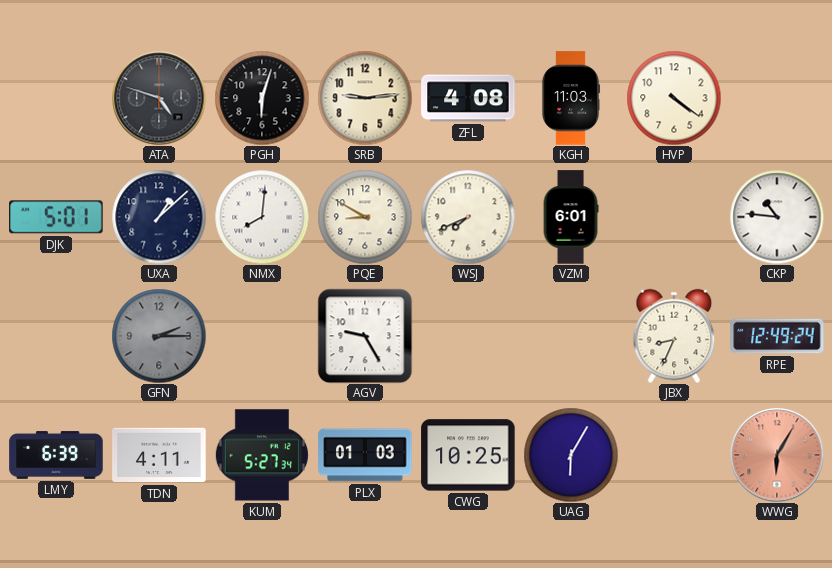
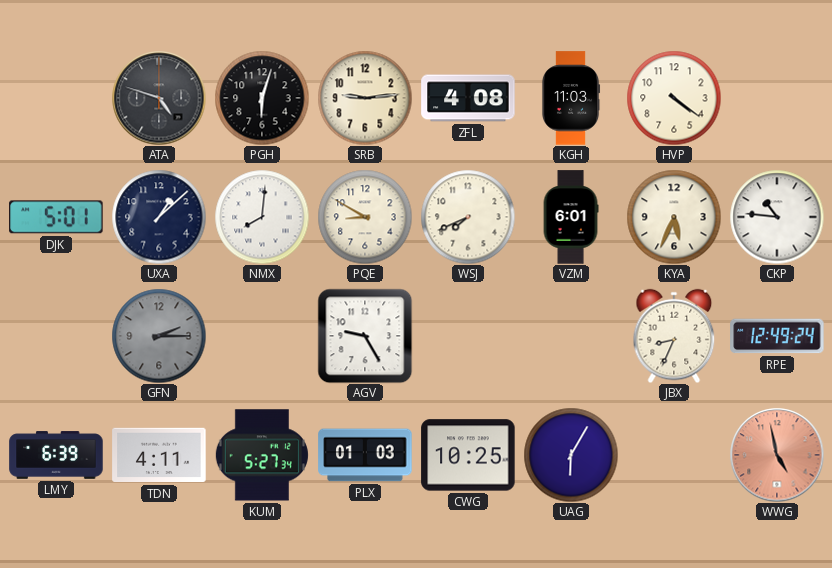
KYA: none -> 5:34
WWG: 6:05 -> 4:58
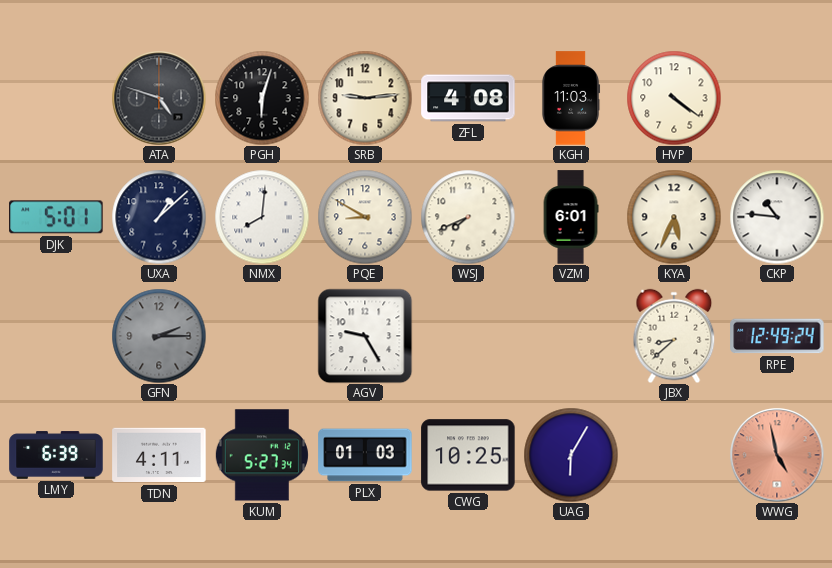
JBX: 8:34 -> 8:38
